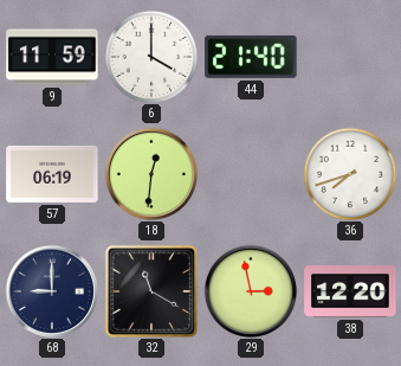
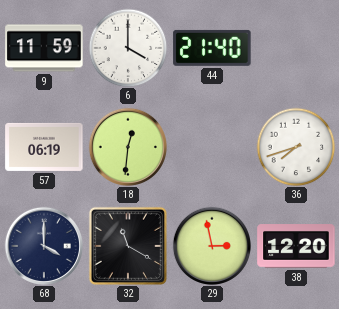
68: 9:00 -> 4:00
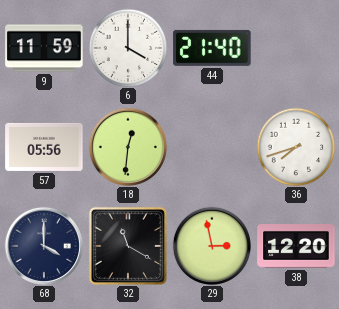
57: 06:19 -> 05:56
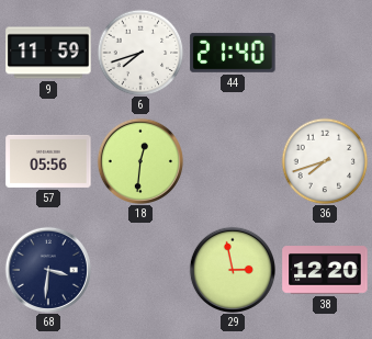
6: 4:00 -> 7:42
68: 4:00 -> 3:31
32: 11:20 -> none
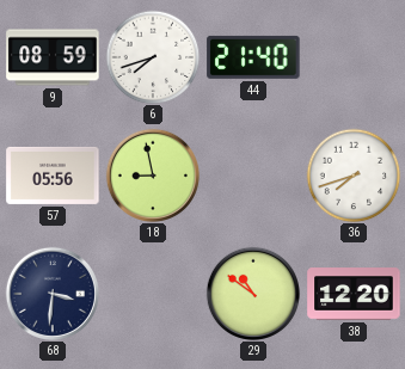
9: 11:59 -> 08:59
18: 12:31 -> 8:58
29: 2:58 -> 10:51
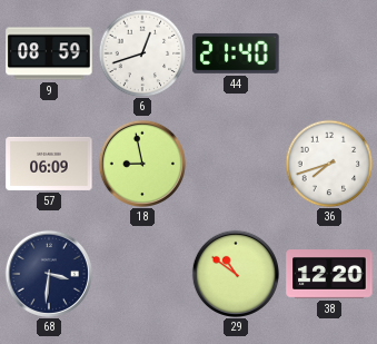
6: 7:42 -> 12:42
57: 05:56 -> 06:09
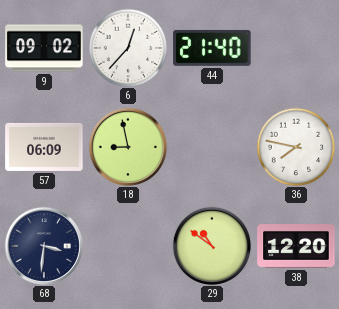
9: 08:59 -> 09:02
6: 12:42 -> 12:37
36: 7:42 -> 7:47
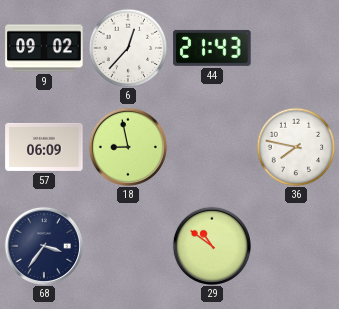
44: 21:40 -> 21:43
68: 3:31 -> 3:36
38: 12:20 -> none
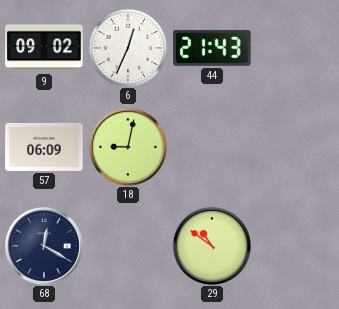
6: 12:37 -> 12:34
18: 8:58 -> 9:02
36: 7:47 -> none
68: 3:36 -> 12:20
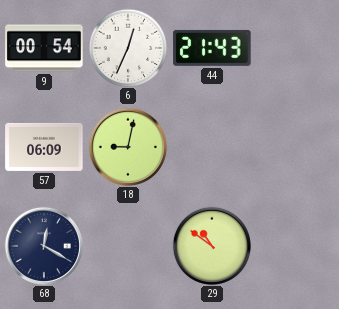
9: 09:02 -> 00:54
